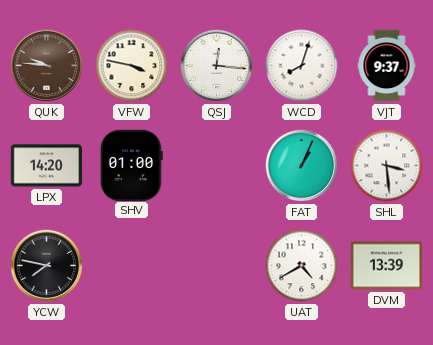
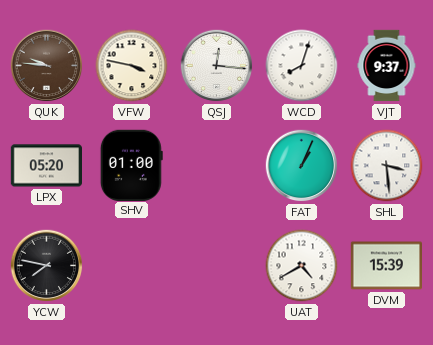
LPX: 14:20 -> 05:20
DVM: 13:39 -> 15:39
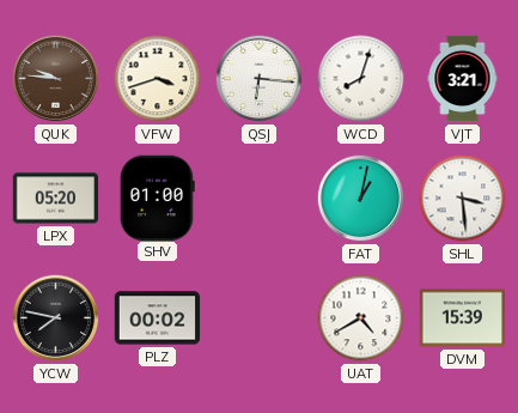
VFW: 3:47 -> 3:42
QSJ: 12:16 -> 6:16
VJT: 9:37 -> 3:21
FAT: 1:04 -> 1:02
PLZ: none -> 00:02
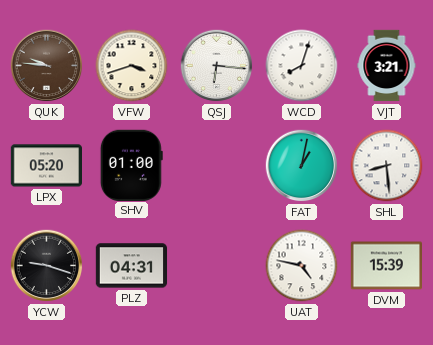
SHL: 3:29 -> 8:29
YCW: 7:47 -> 9:18
PLZ: 00:02 -> 04:31
UAT: 4:40 -> 4:47
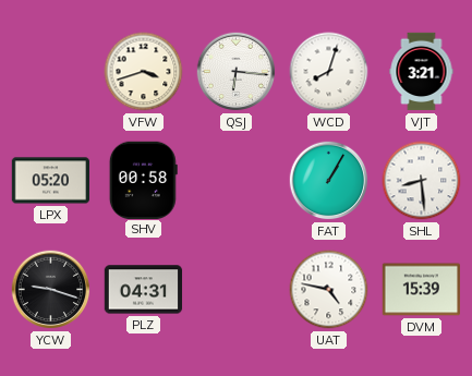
QUK: 9:46 -> none
SHV: 01:00 -> 00:58
FAT: 1:02 -> 1:05
